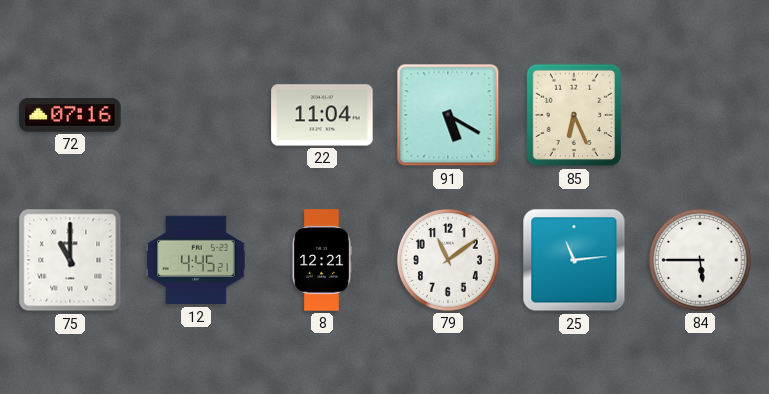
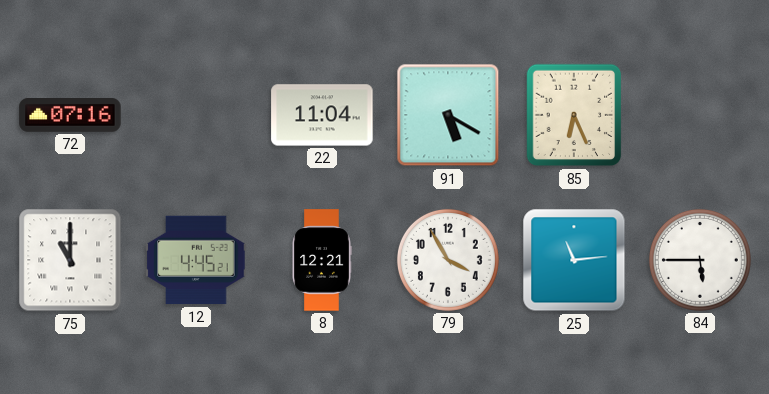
79: 11:09 -> 3:55
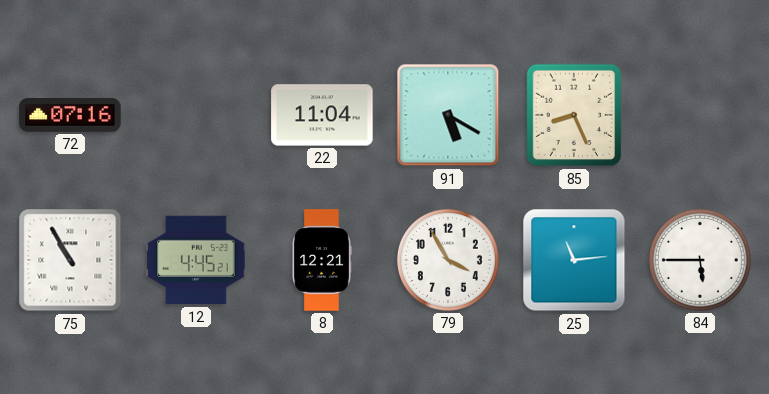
85: 6:26 -> 8:26
75: 11:00 -> 10:55
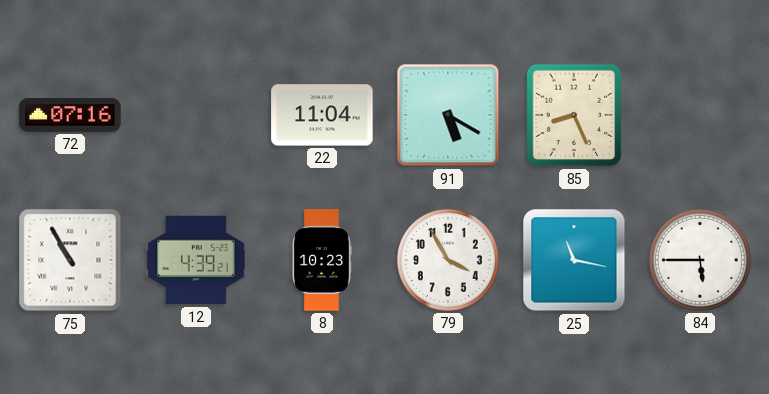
12: 4:45 -> 4:39
8: 12:21 -> 10:23
25: 11:14 -> 11:17
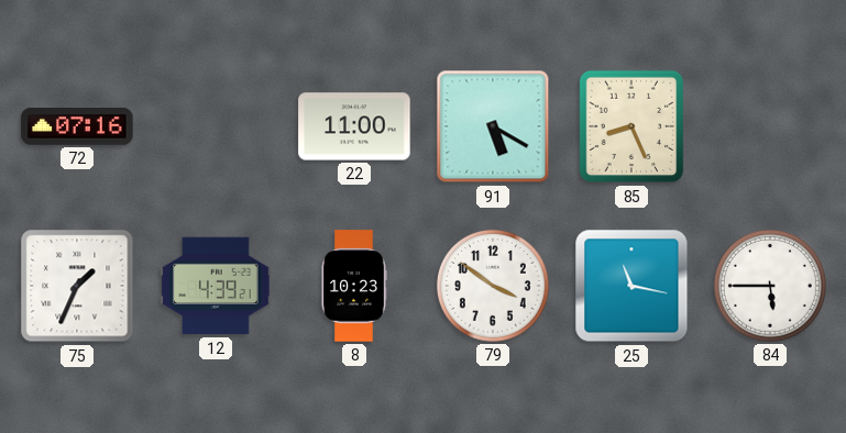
22: 11:04 -> 11:00
75: 10:55 -> 1:34
79: 3:55 -> 3:51
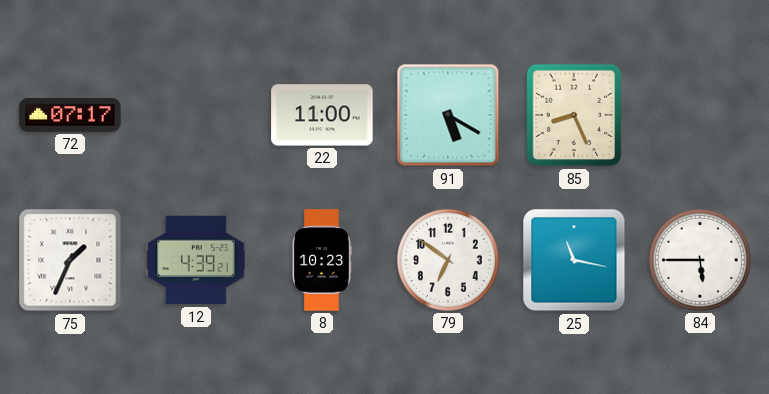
72: 07:16 -> 07:17
79: 3:51 -> 6:51
